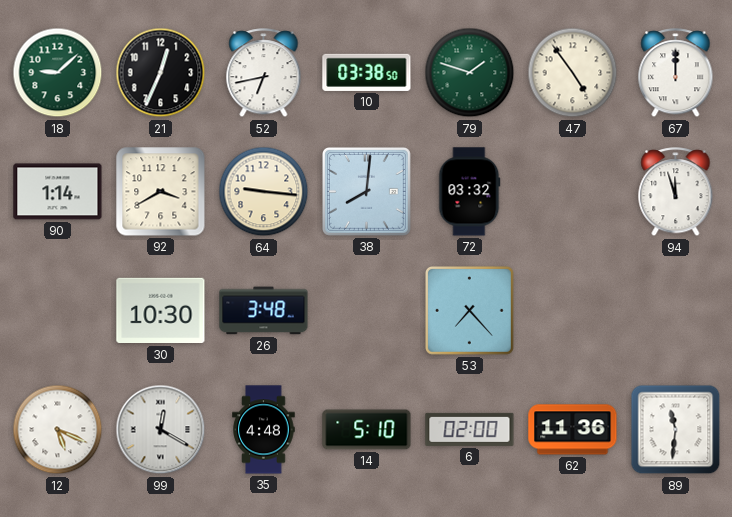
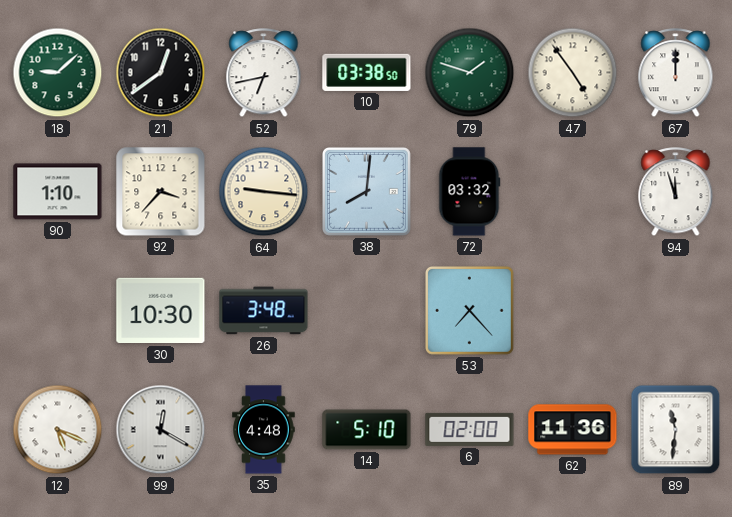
21: 12:34 -> 12:39
90: 1:14 -> 1:10
92: 3:40 -> 3:37
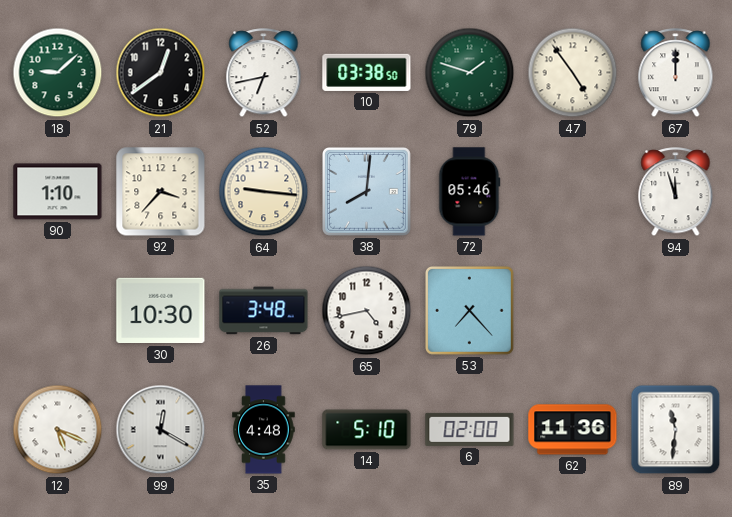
72: 03:32 -> 05:46
65: none -> 4:43
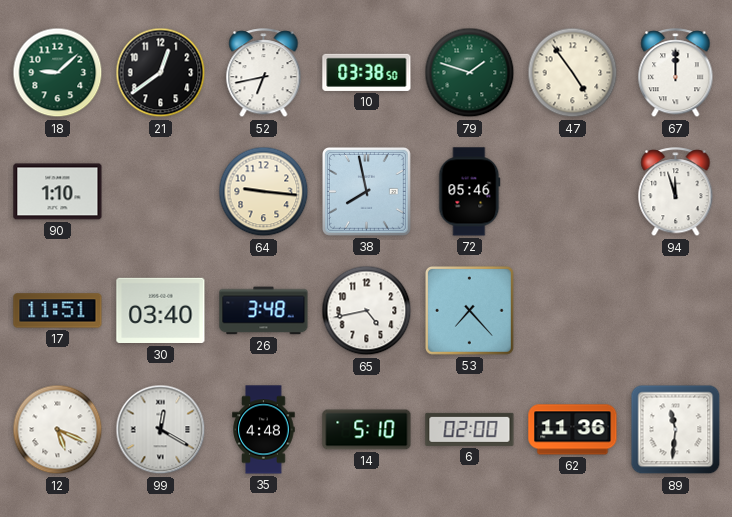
92: 3:37 -> none
38: 8:01 -> 7:58
17: none -> 11:51
30: 10:30 -> 03:40
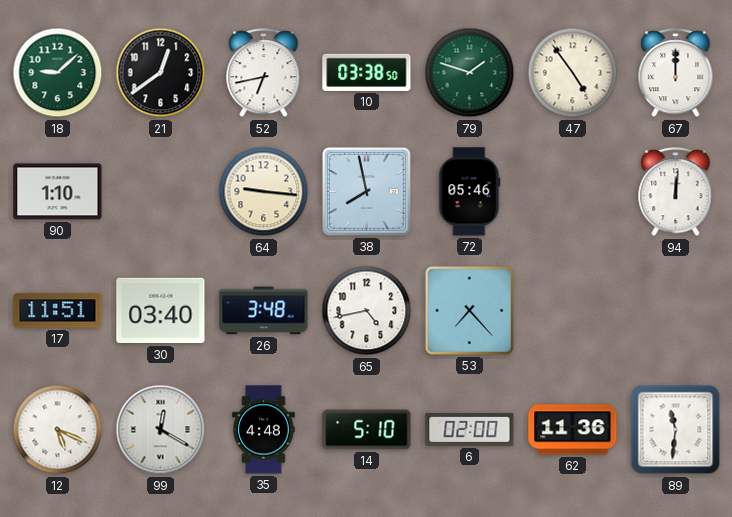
94: 11:57 -> 12:01
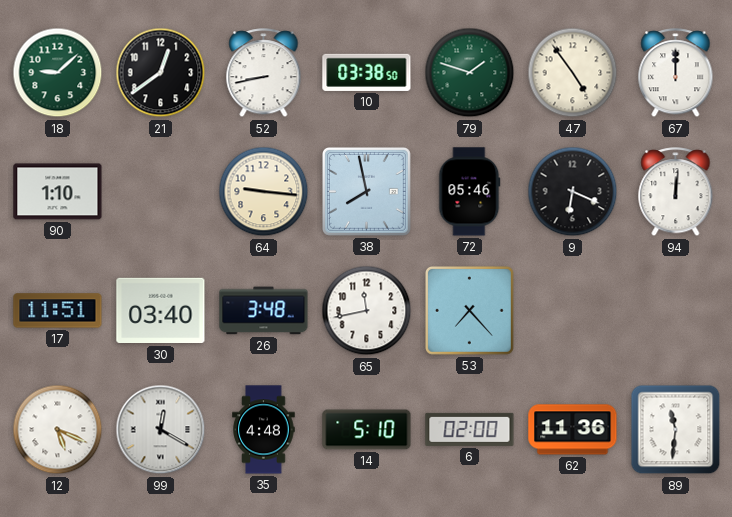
52: 6:43 -> 8:43
9: none -> 6:19
65: 4:43 -> 11:43
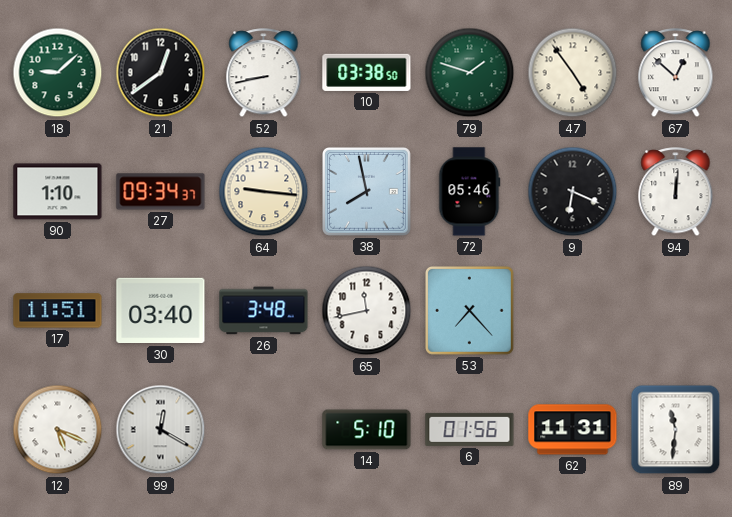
67: 12:00 -> 12:52
27: none -> 09:34
35: 4:48 -> none
6: 02:00 -> 01:56
62: 11:36 -> 11:31
